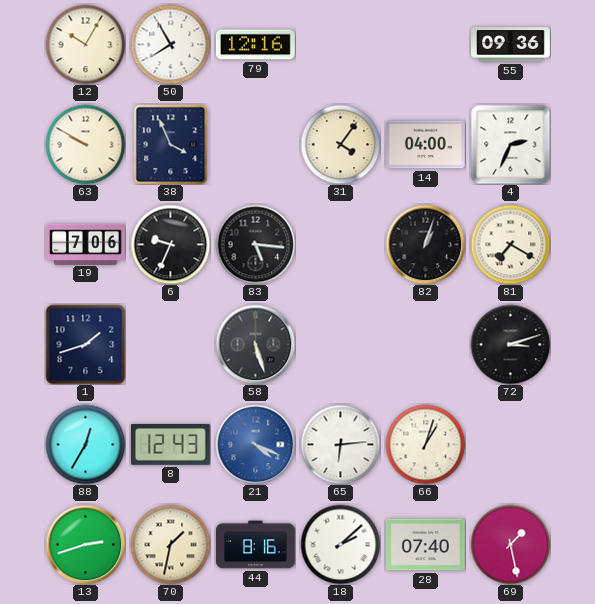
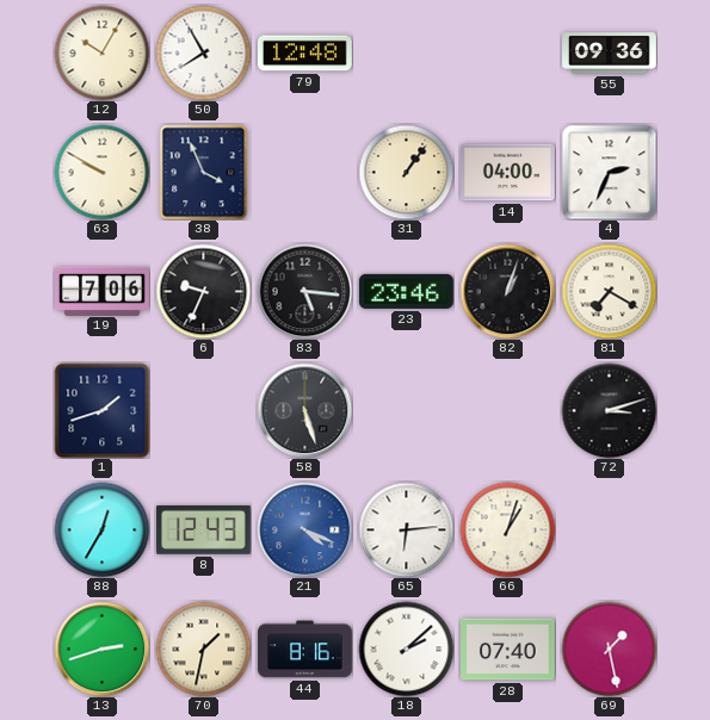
79: 12:16 -> 12:48
31: 4:06 -> 1:06
23: none -> 23:46
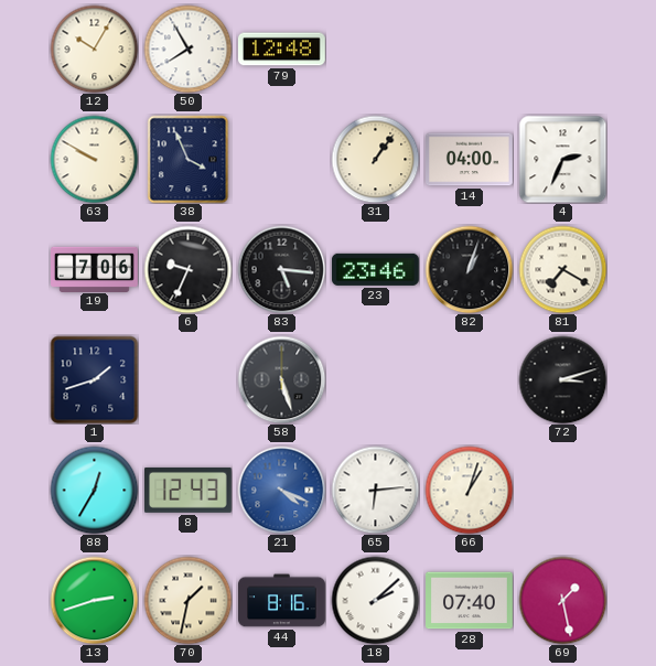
55: 09:36 -> none
